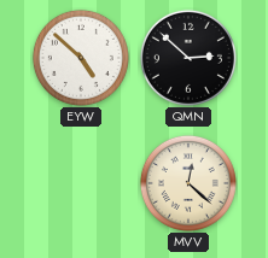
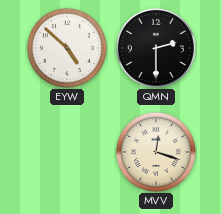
QMN: 2:52 -> 2:30
MVV: 12:22 -> 12:18
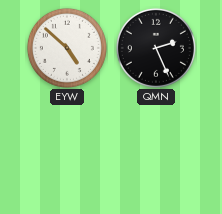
QMN: 2:30 -> 2:26
MVV: 12:18 -> none
